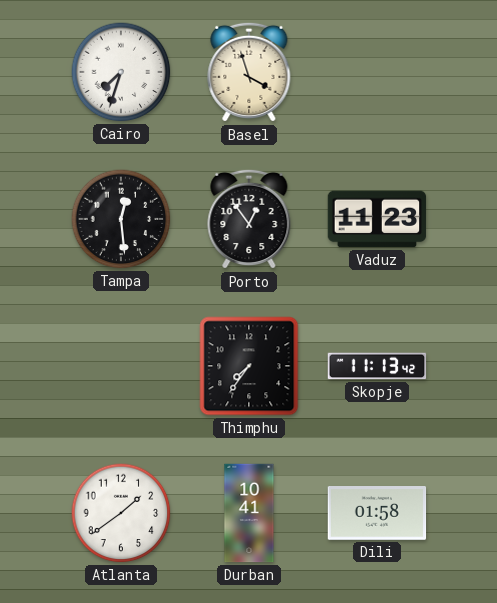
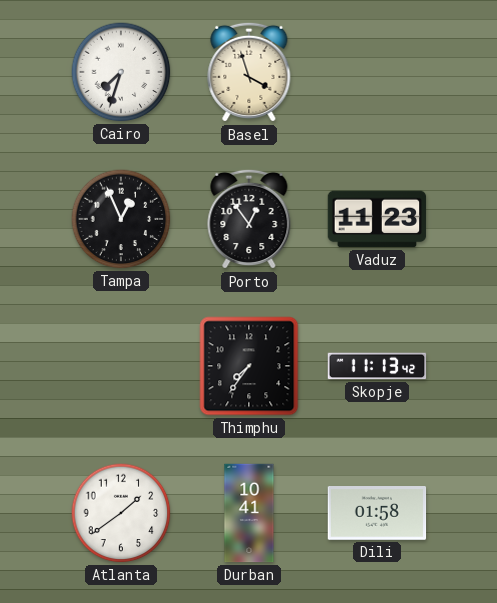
Tampa: 12:29 -> 12:56
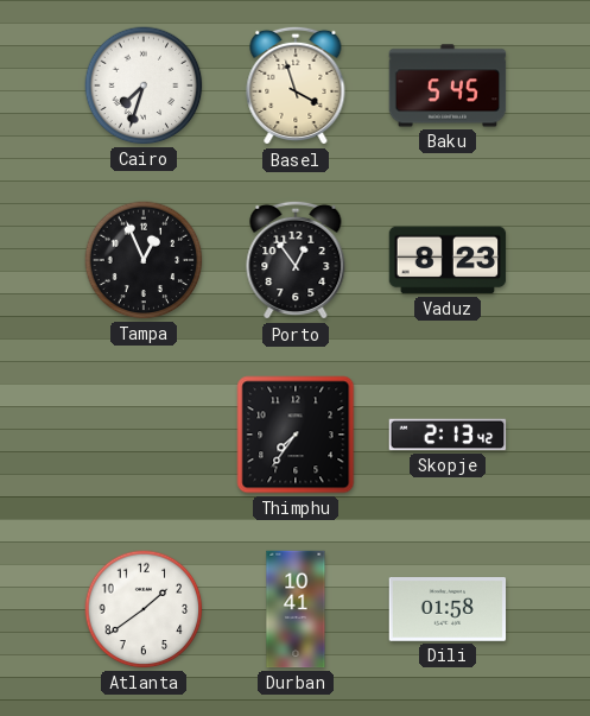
Baku: none -> 5:45
Vaduz: 11:23 -> 8:23
Skopje: 11:13 -> 2:13
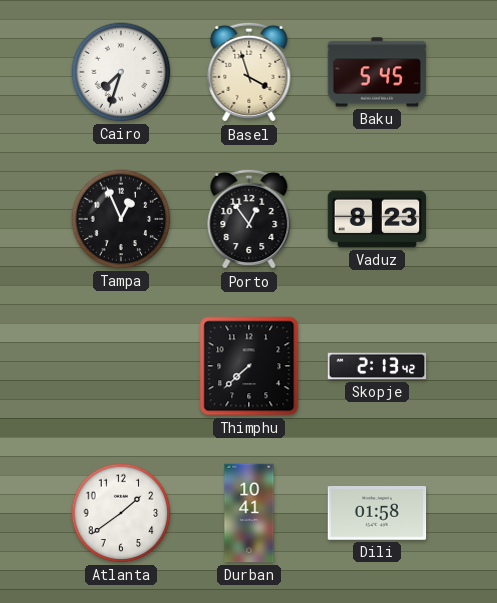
Thimphu: 7:36 -> 7:38
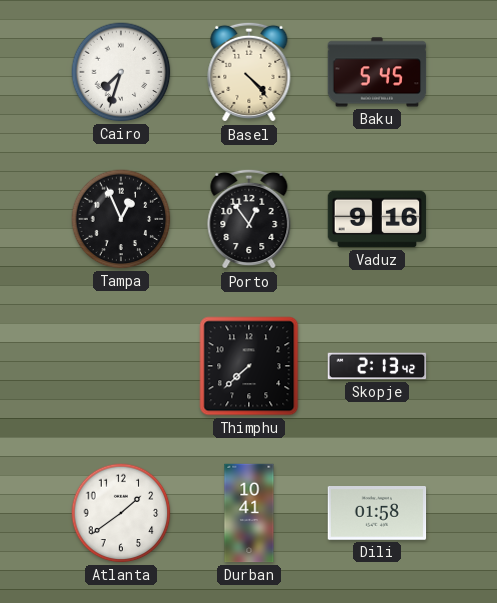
Basel: 3:57 -> 4:23
Vaduz: 8:23 -> 9:16
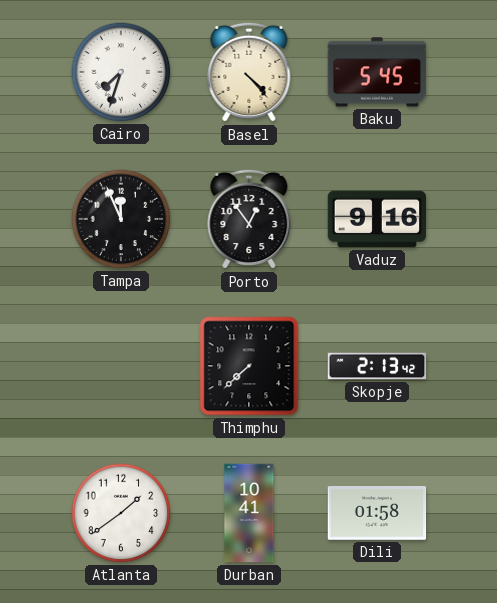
Tampa: 12:56 -> 11:56
